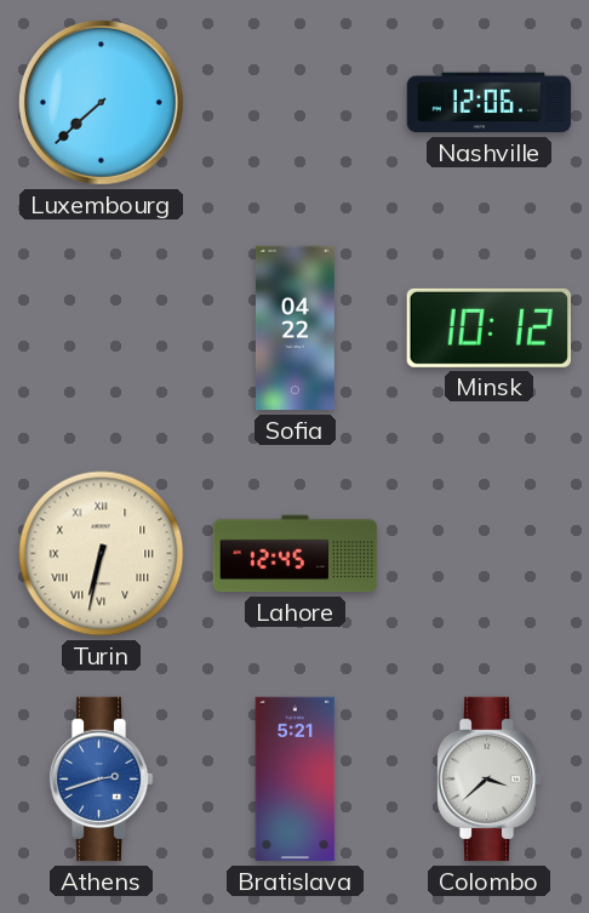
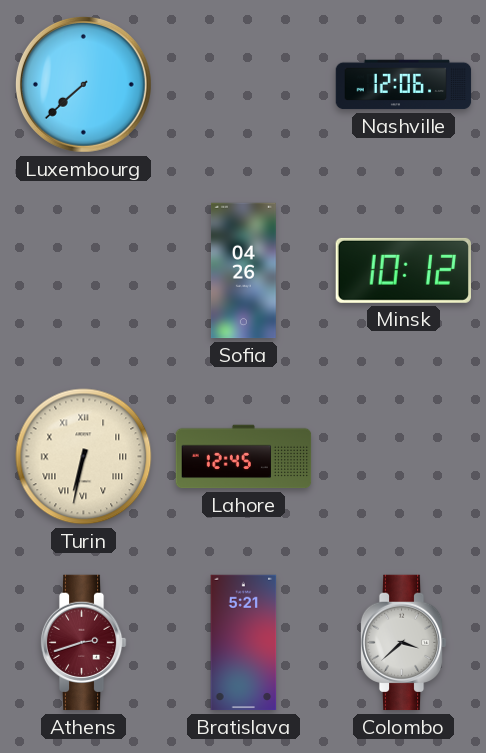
Sofia: 04:22 -> 04:26
Athens dial: blue -> burgundy
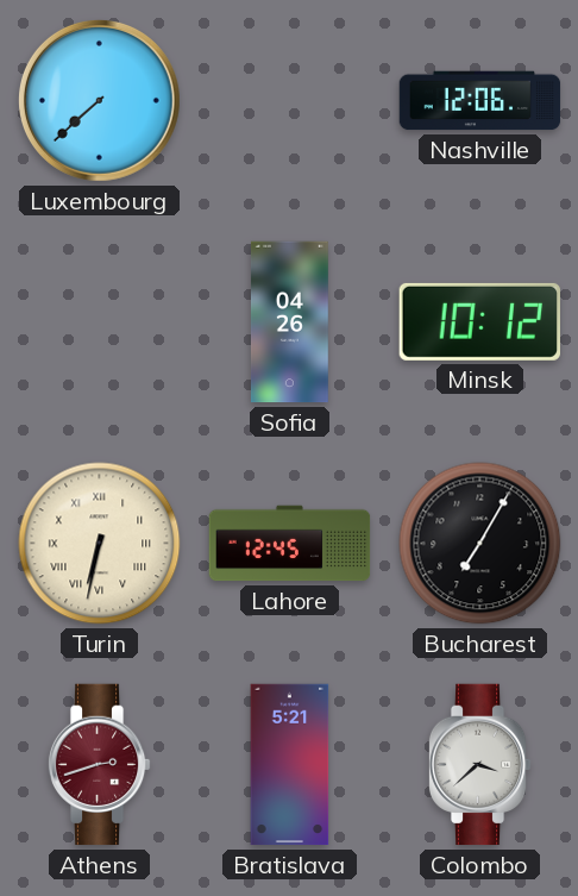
Bucharest: none -> 7:05
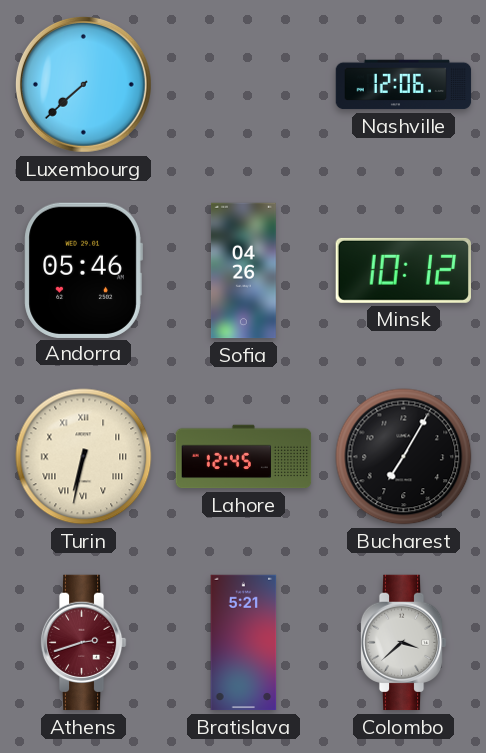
Andorra: none -> 05:46
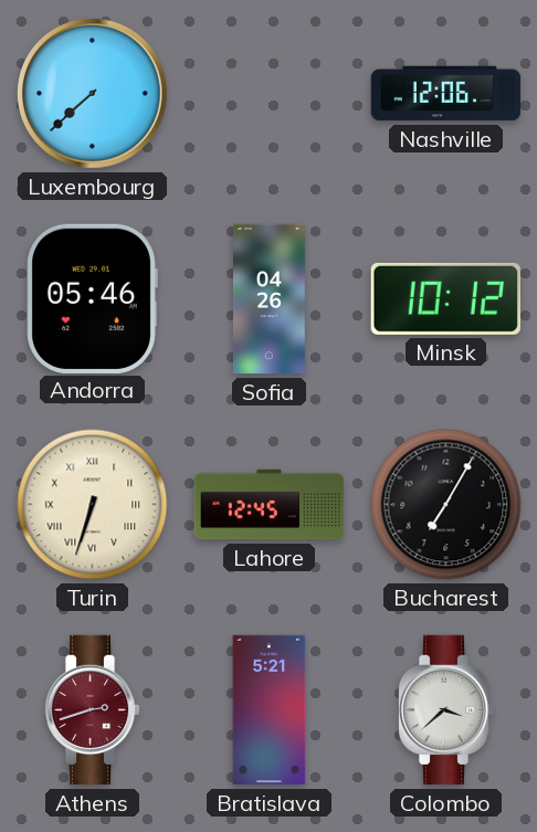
Turin: 6:32 -> 6:33
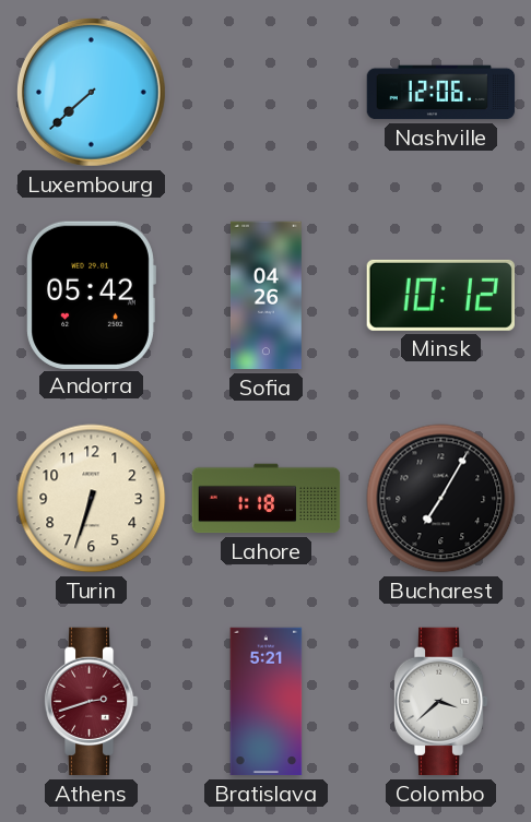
Andorra: 05:46 -> 05:42
Turin numerals: Roman -> Arabic
Lahore: 12:45 -> 1:18
